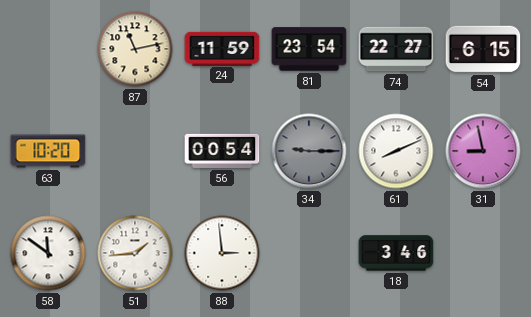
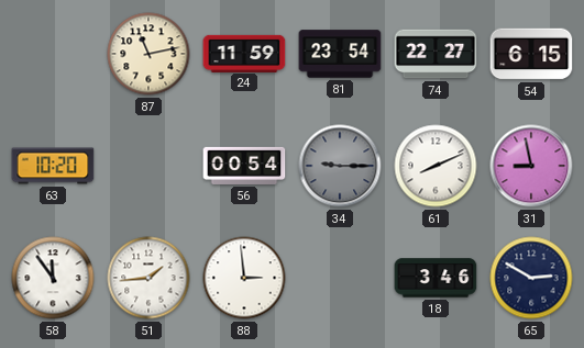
58: 11:51 -> 11:54
65: none -> 2:50
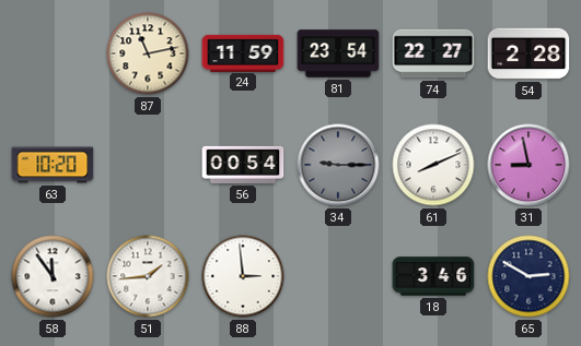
54: 6:15 -> 2:28
